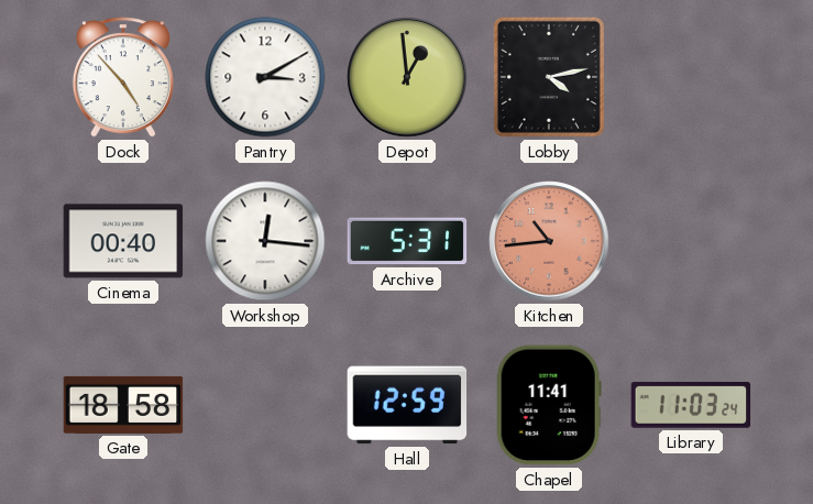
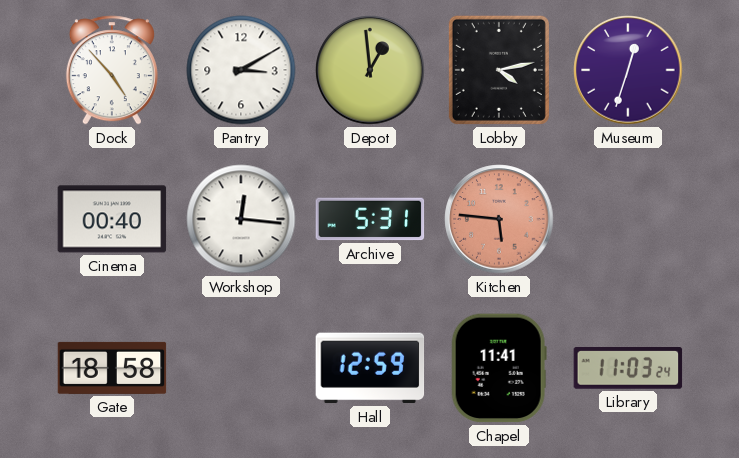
Museum: none -> 12:33
Kitchen: 10:44 -> 5:46
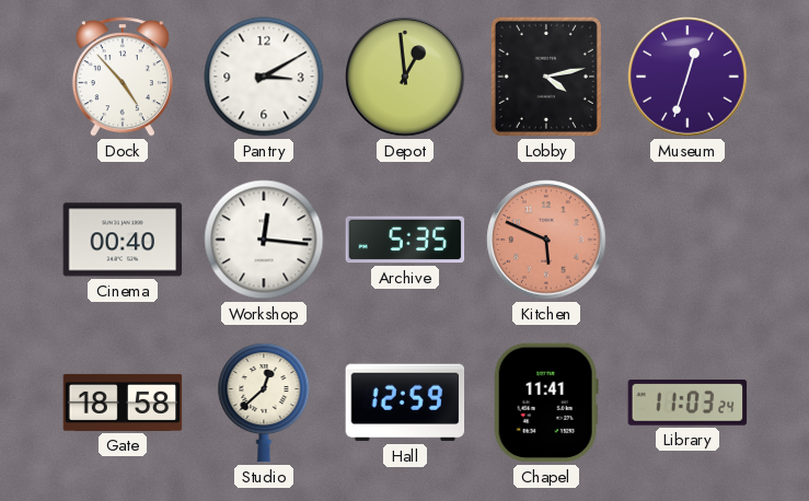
Archive: 5:31 -> 5:35
Kitchen: 5:46 -> 5:49
Studio: none -> 12:38
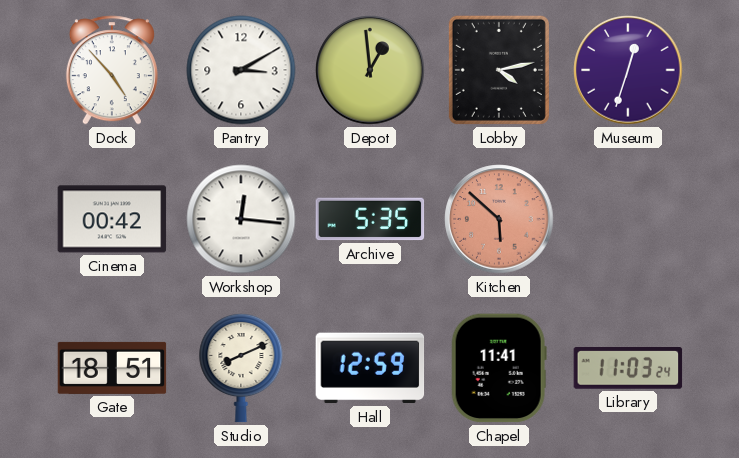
Cinema: 00:40 -> 00:42
Kitchen: 5:49 -> 5:52
Gate: 18:58 -> 18:51
Studio: 12:38 -> 8:11
